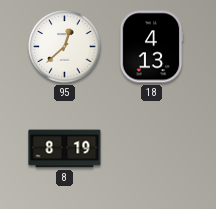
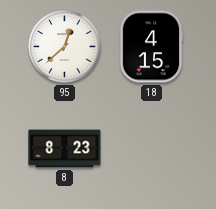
18: 4:13 -> 4:15
8: 8:19 -> 8:23
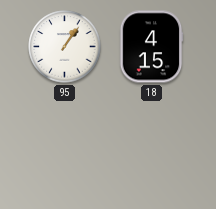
95: 12:38 -> 1:06
8: 8:23 -> none
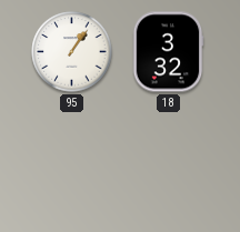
18: 4:15 -> 3:32
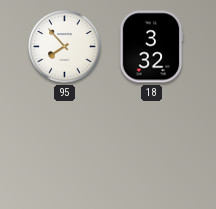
95: 1:06 -> 7:53
